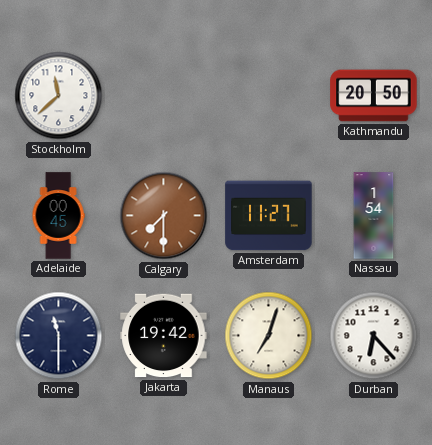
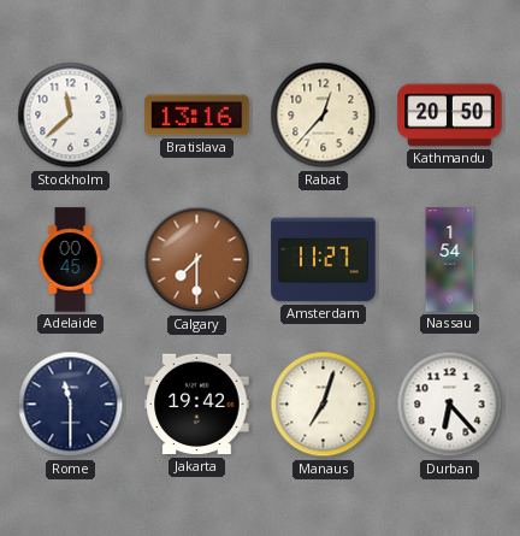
Bratislava: none -> 13:16
Rabat: none -> 12:37
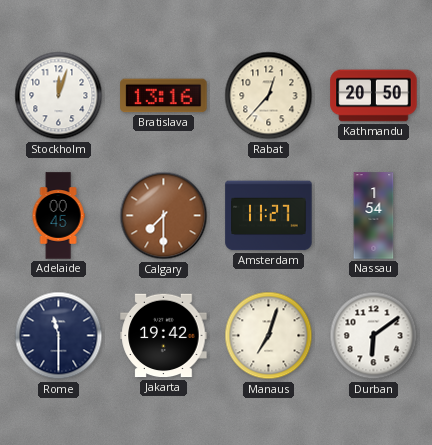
Stockholm: 11:38 -> 12:03
Durban: 6:23 -> 6:09
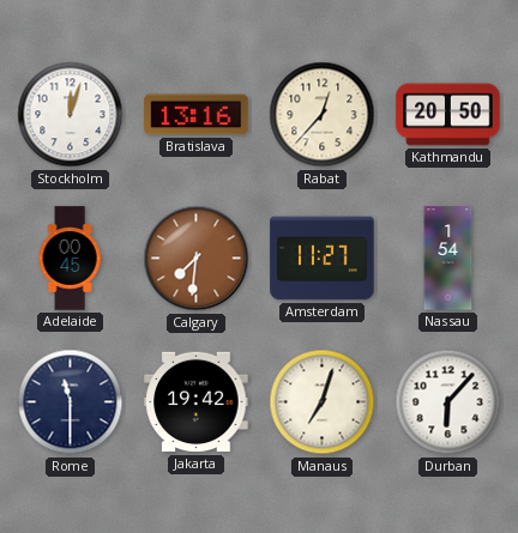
Calgary: 7:30 -> 7:31
Durban: 6:09 -> 6:07
